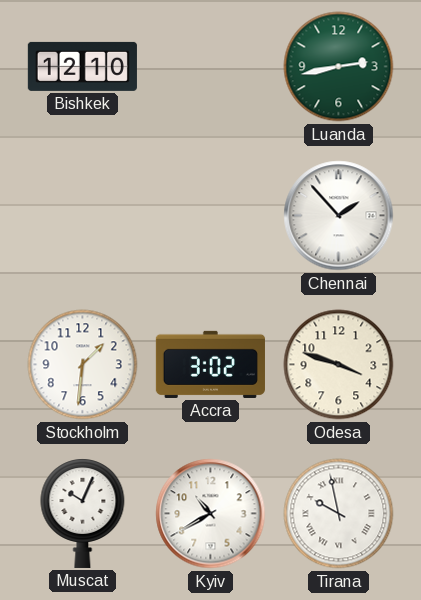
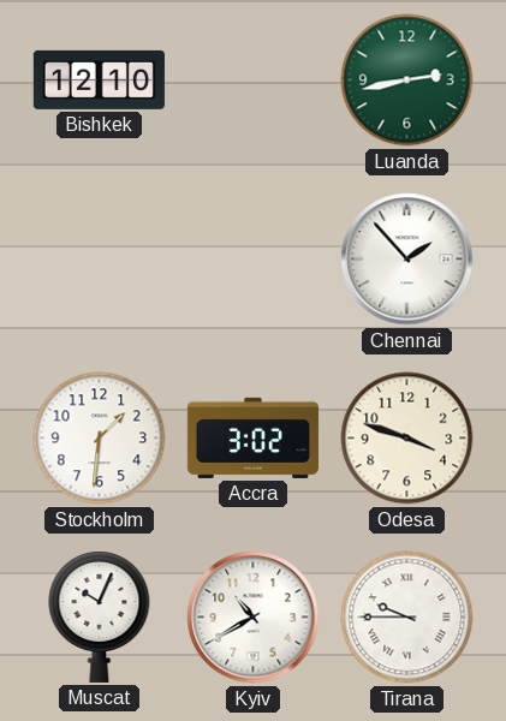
Tirana: 9:58 -> 9:45
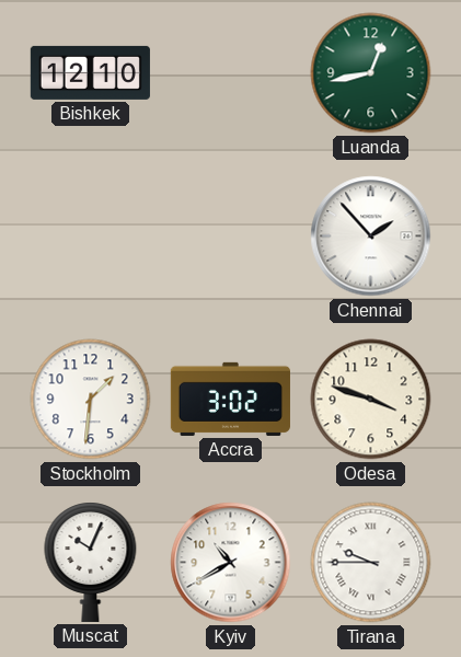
Luanda: 2:43 -> 12:43
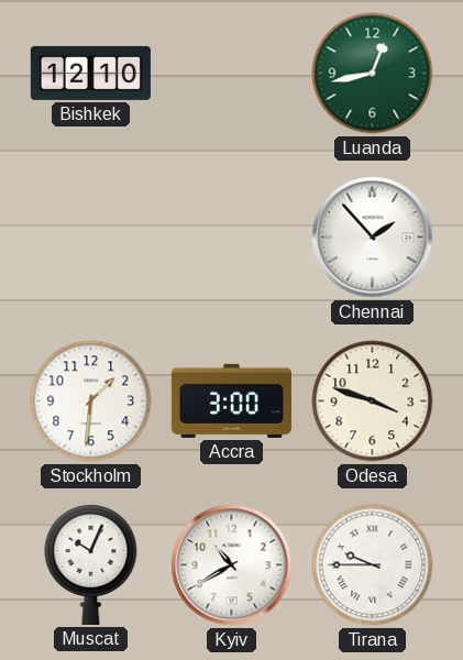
Accra: 3:02 -> 3:00
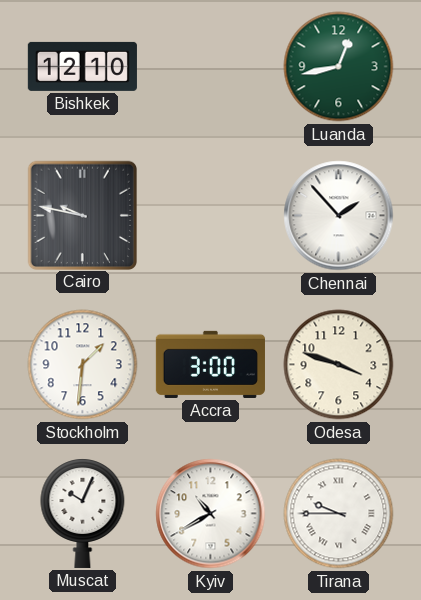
Cairo: none -> 9:47
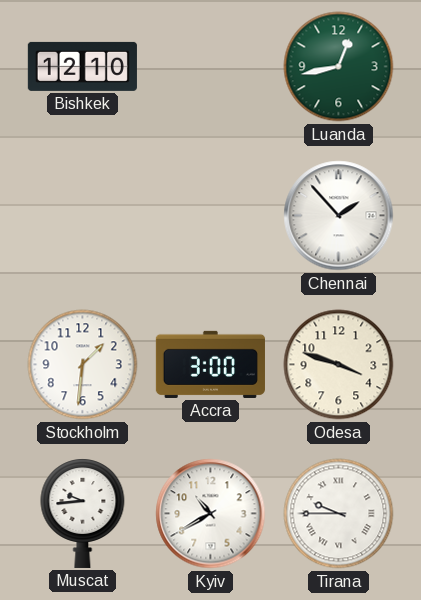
Cairo: 9:47 -> none
Muscat: 10:04 -> 9:44
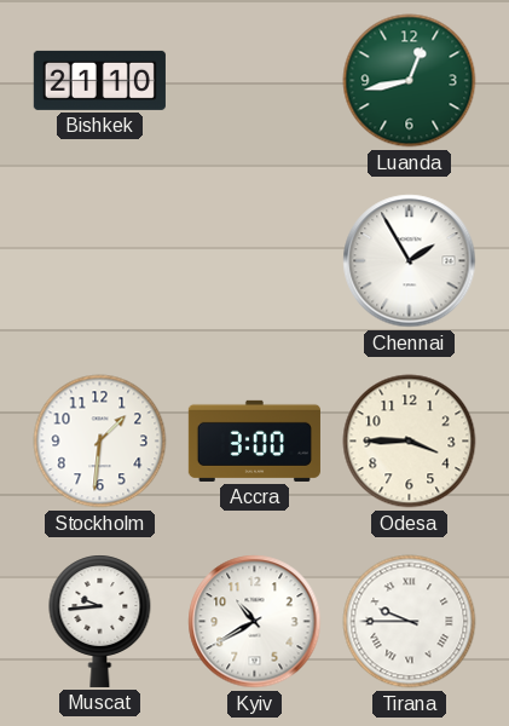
Bishkek: 12:10 -> 21:10
Chennai: 1:53 -> 1:55
Odesa: 3:48 -> 3:45
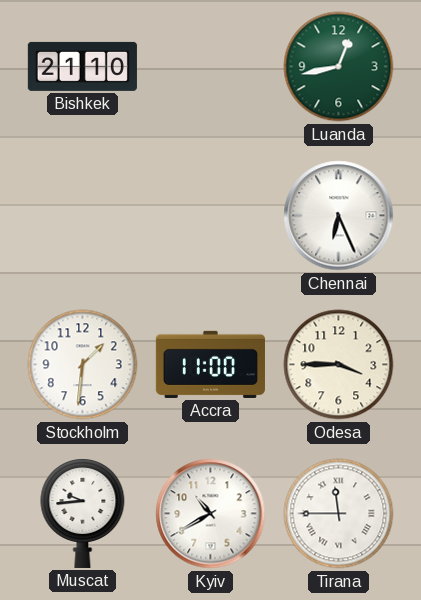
Chennai: 1:55 -> 6:26
Accra: 3:00 -> 11:00
Tirana: 9:45 -> 11:45
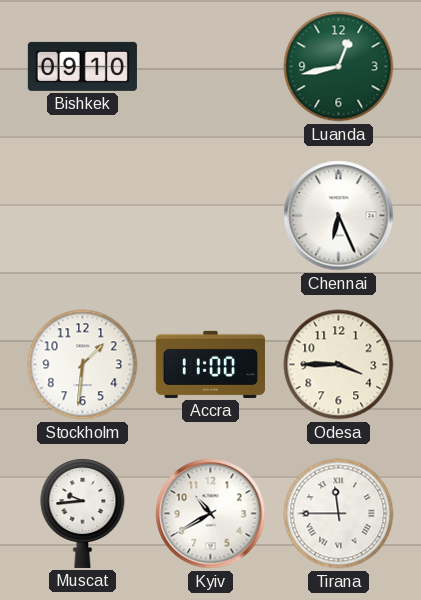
Bishkek: 21:10 -> 09:10
